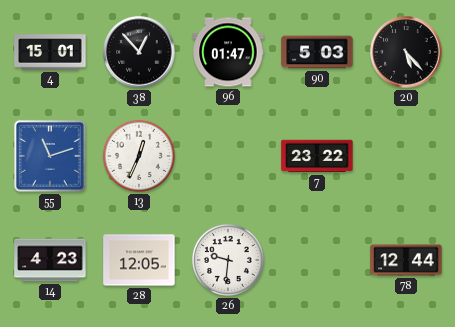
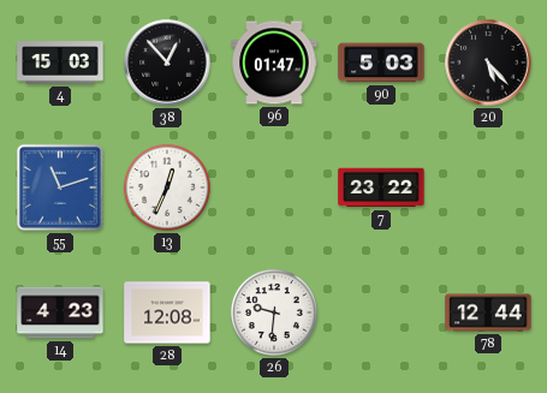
4: 15:01 -> 15:03
28: 12:05 -> 12:08
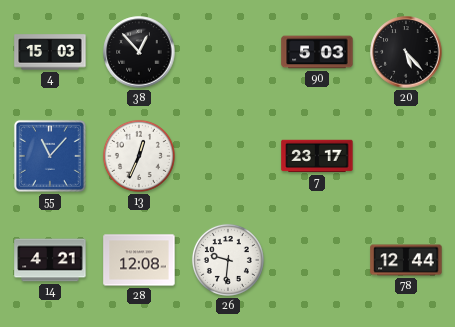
96: 01:47 -> none
55: 11:12 -> 11:07
7: 23:22 -> 23:17
14: 4:23 -> 4:21
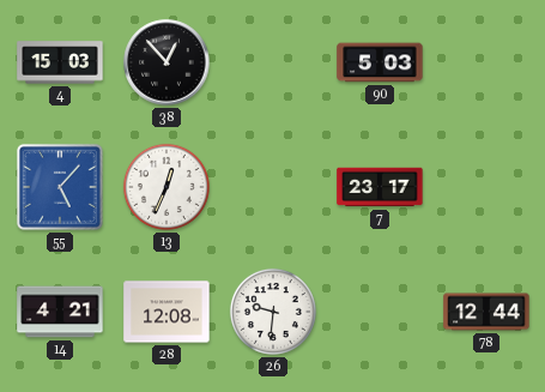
20: 5:23 -> none
55: 11:07 -> 5:07
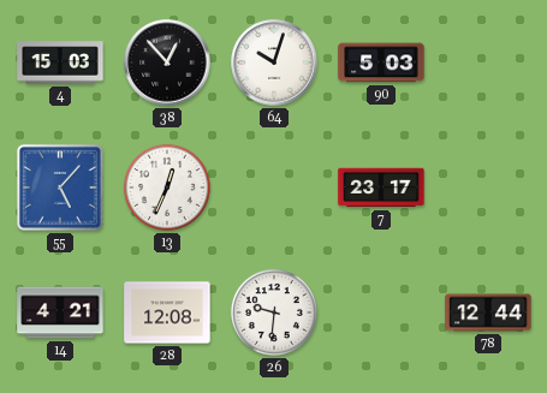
64: none -> 10:03
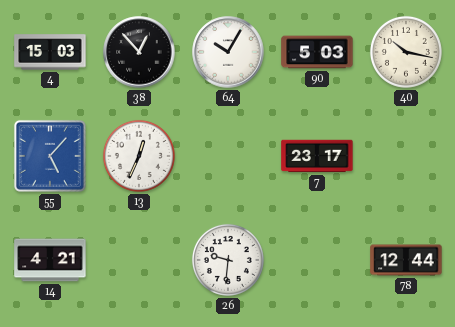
64: 10:03 -> 10:05
40: none -> 10:17
28: 12:08 -> none
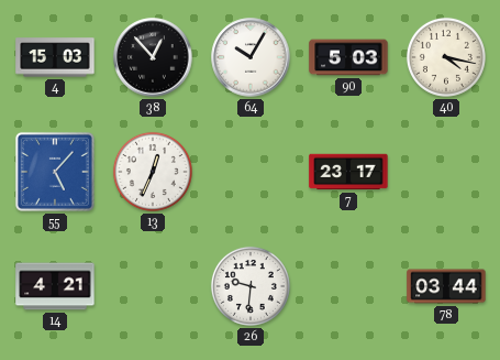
40: 10:17 -> 4:17
78: 12:44 -> 03:44
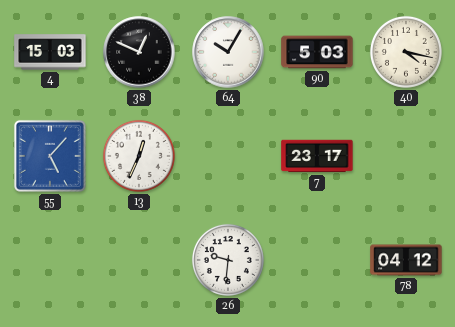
38: 12:53 -> 12:49
14: 4:21 -> none
78: 03:44 -> 04:12
